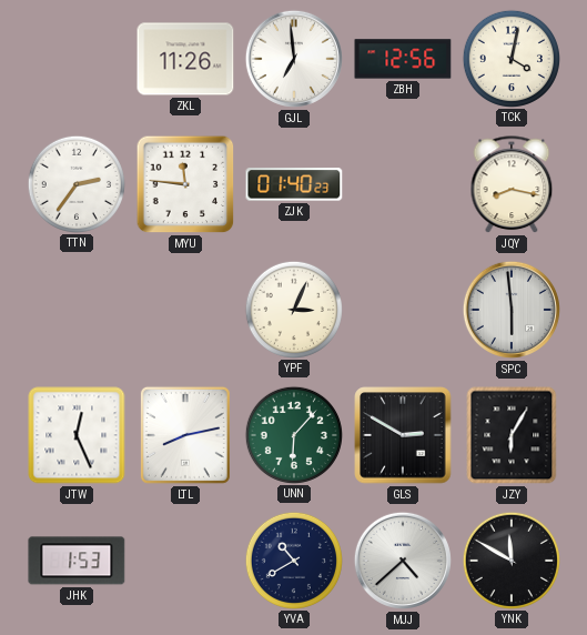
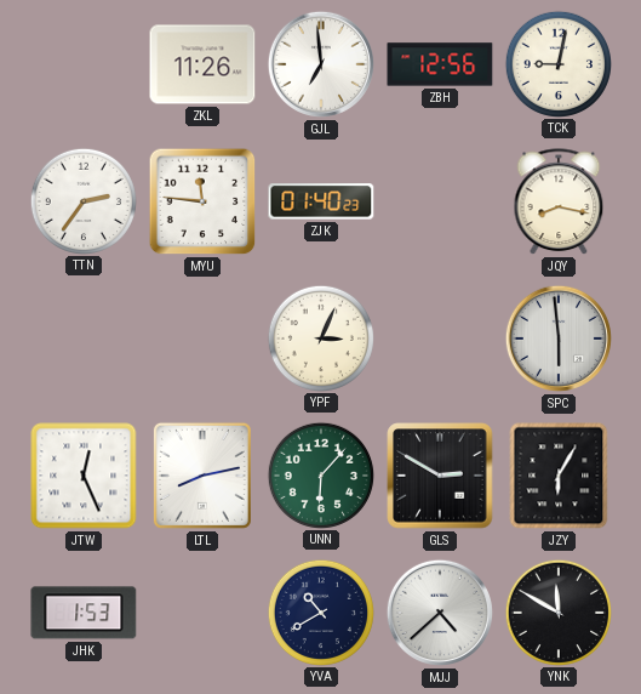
TCK: 4:02 -> 9:02
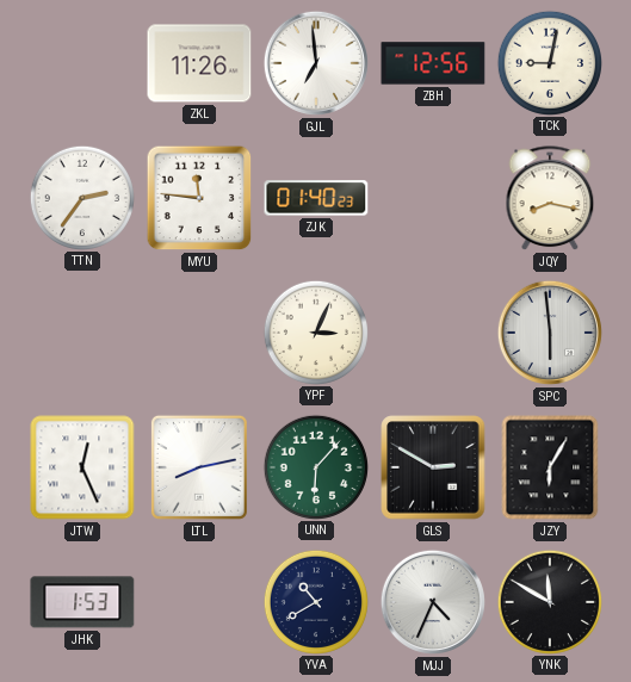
MJJ: 4:38 -> 4:34
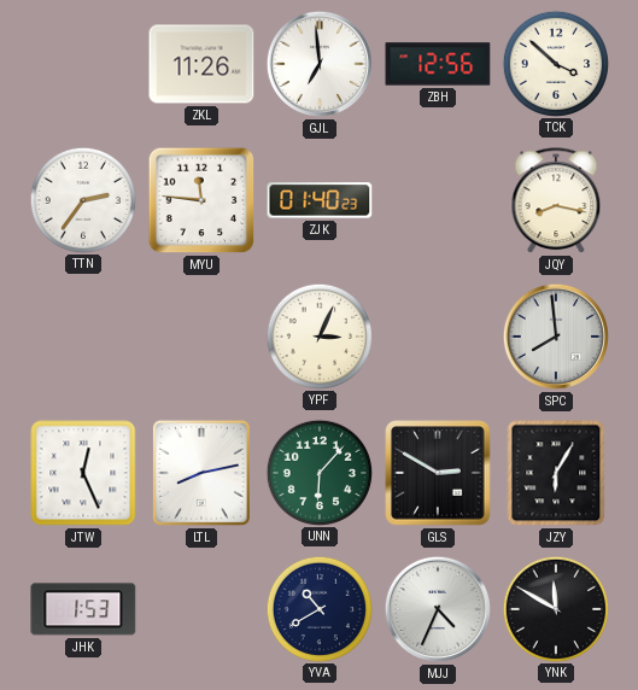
TCK: 9:02 -> 3:52
SPC: 5:59 -> 7:59
